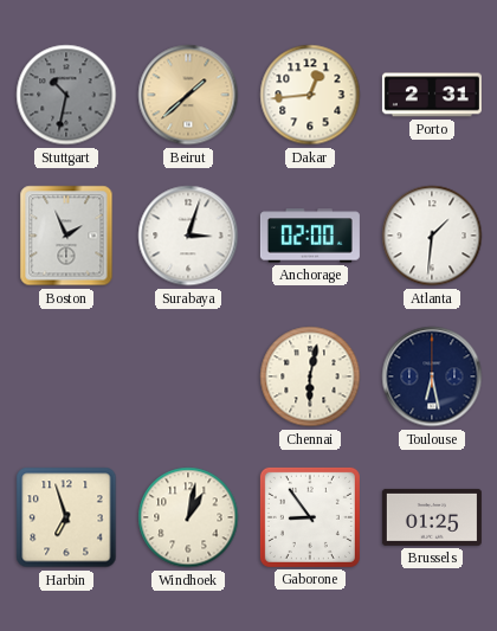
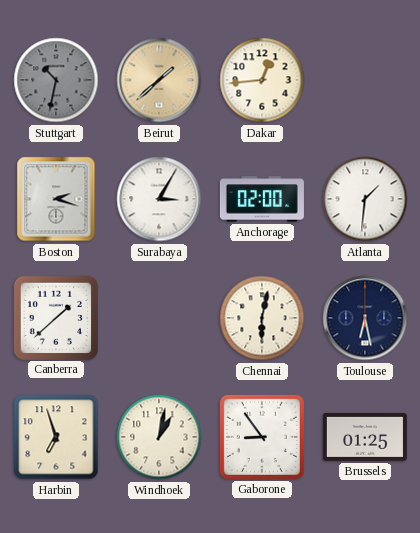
Porto: 2:31 -> none
Boston: 1:56 -> 2:18
Surabaya: 3:03 -> 3:05
Canberra: none -> 1:38
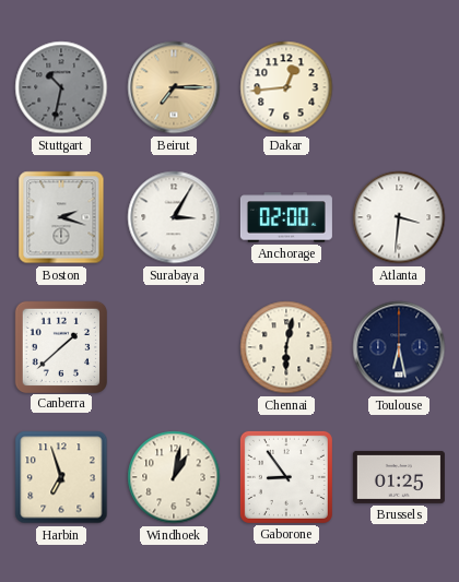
Beirut: 1:38 -> 7:15
Atlanta: 1:31 -> 3:31
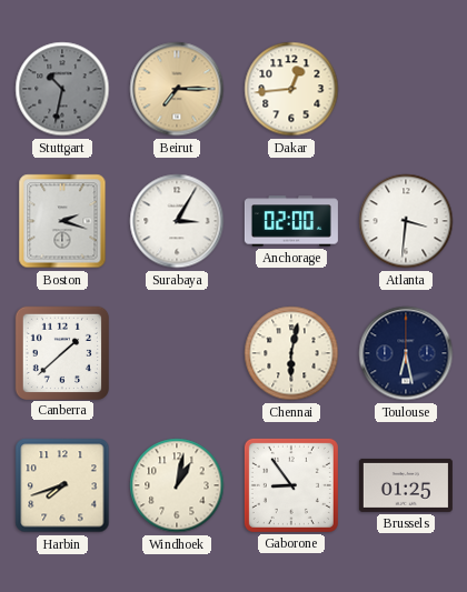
Harbin: 6:57 -> 7:42
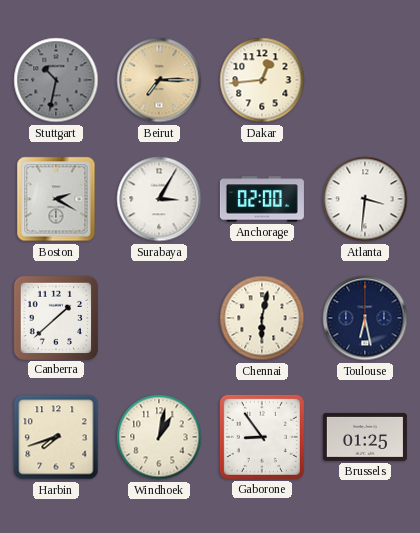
Boston: 2:18 -> 2:20
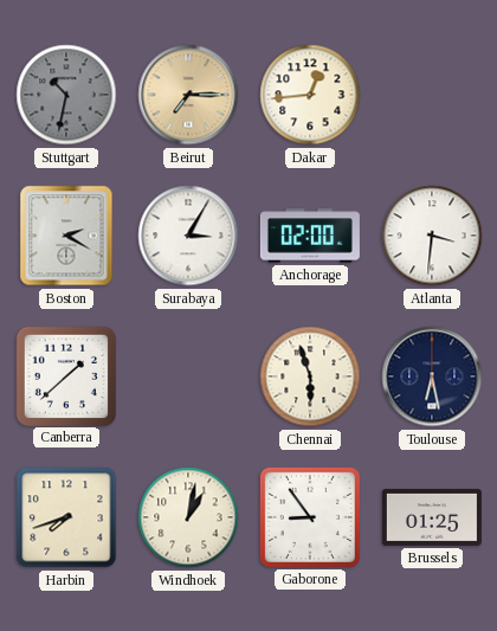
Chennai: 6:02 -> 5:57
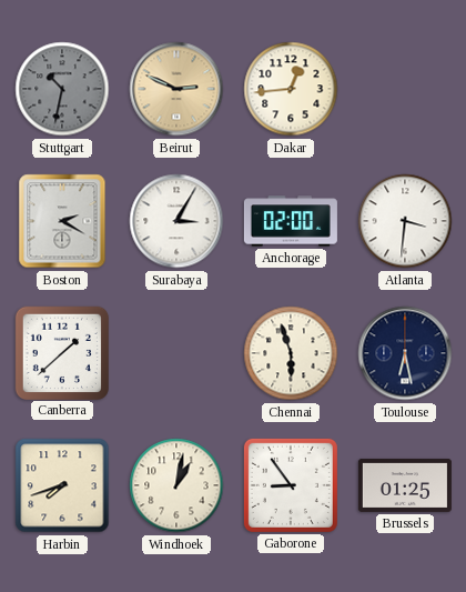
Beirut: 7:15 -> 2:49
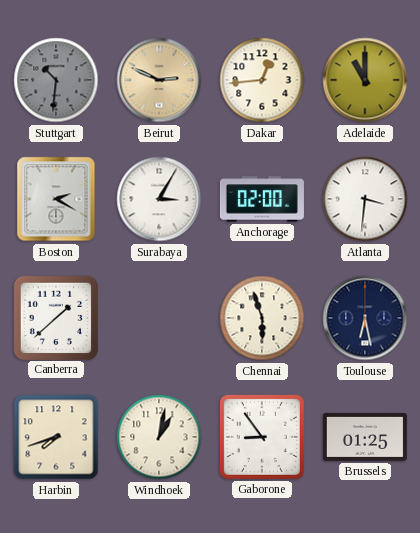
Stuttgart: 10:32 -> 10:31
Adelaide: none -> 11:00
